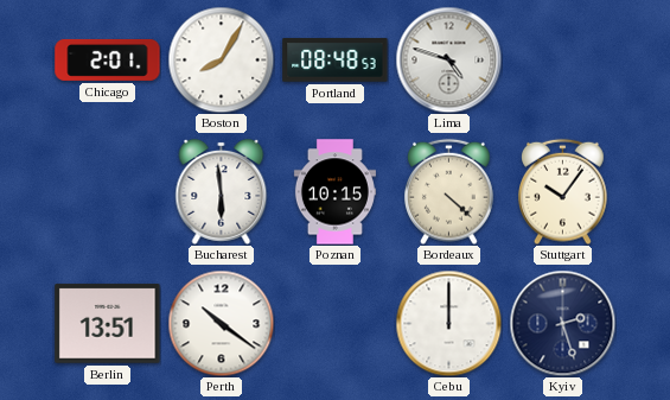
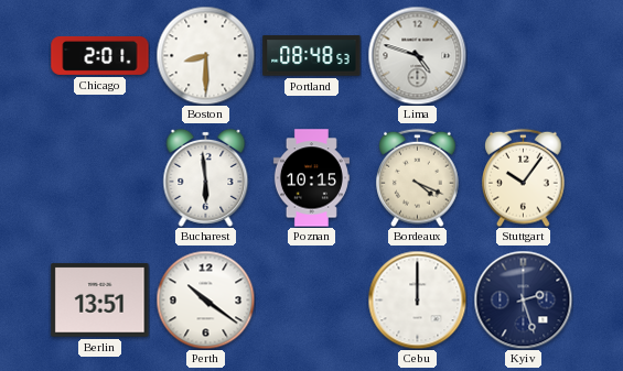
Boston: 8:05 -> 8:30
Bordeaux: 4:22 -> 4:19
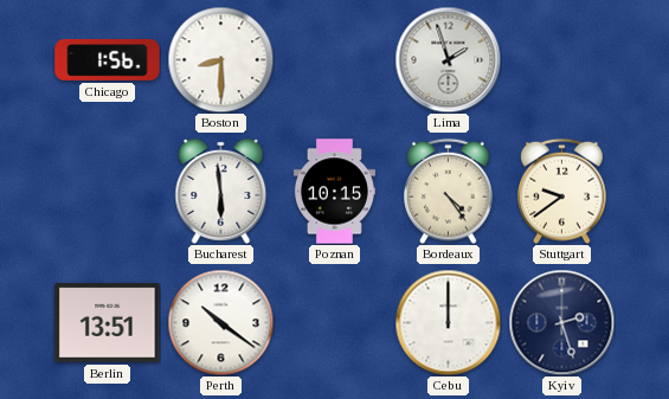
Chicago: 2:01 -> 1:56
Portland: 08:48 -> none
Lima: 4:48 -> 1:57
Bordeaux: 4:19 -> 4:24
Stuttgart: 10:06 -> 9:39
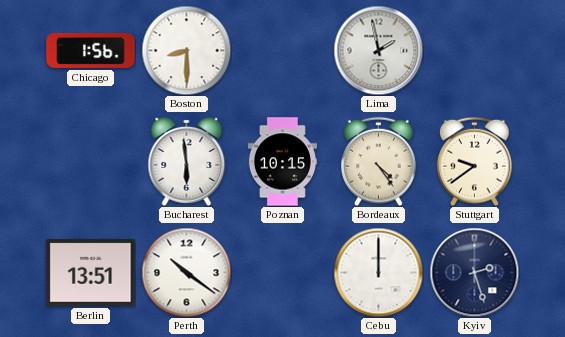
Lima: 1:57 -> 1:58
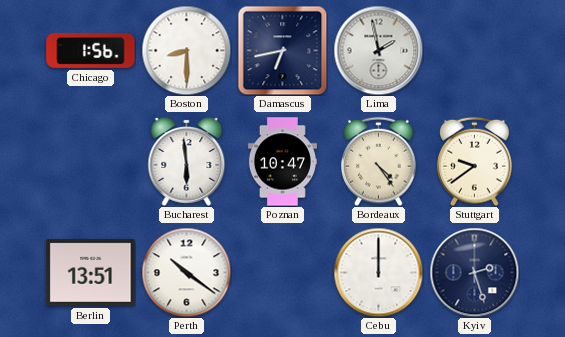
Damascus: none -> 6:43
Poznan: 10:15 -> 10:47
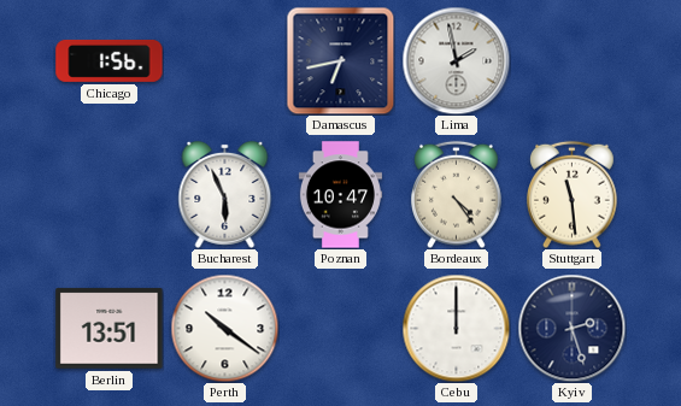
Boston: 8:30 -> none
Bucharest: 5:59 -> 5:56
Stuttgart: 9:39 -> 11:29
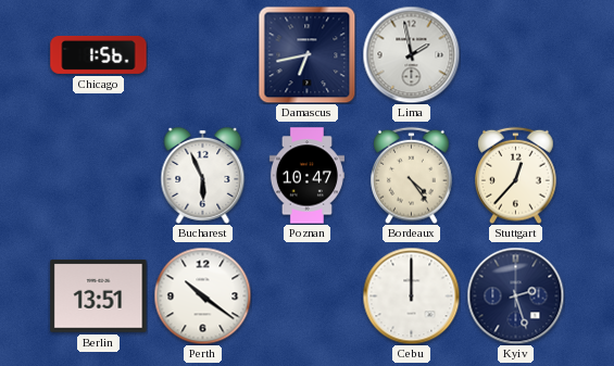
Stuttgart: 11:29 -> 12:37
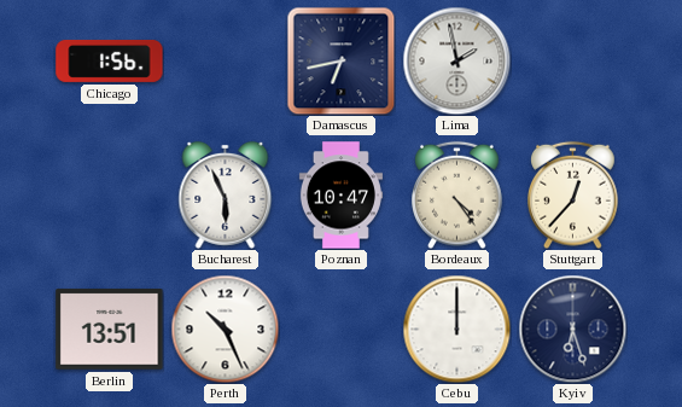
Perth: 10:21 -> 10:26
Kyiv: 2:27 -> 6:27
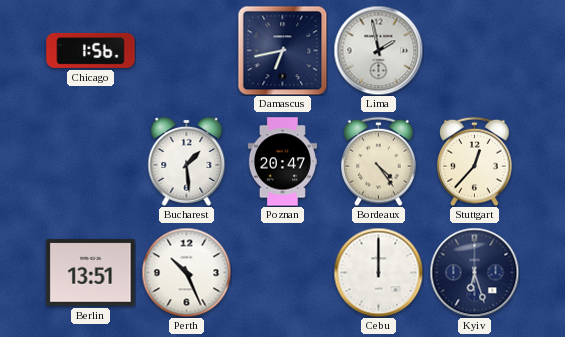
Bucharest: 5:56 -> 1:29
Poznan: 10:47 -> 20:47
